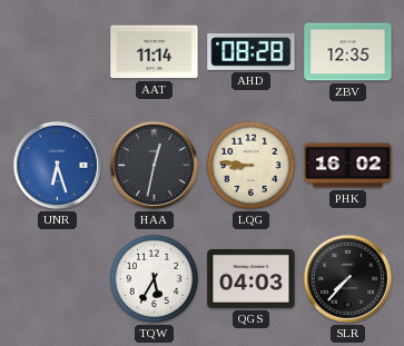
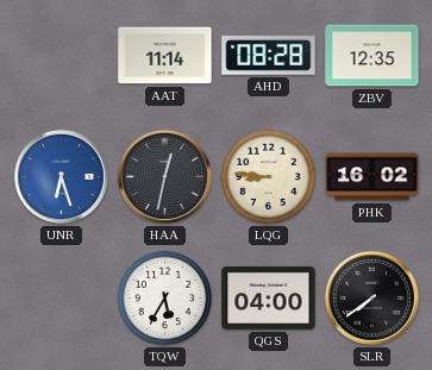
QGS: 04:03 -> 04:00
SLR: 7:37 -> 7:39
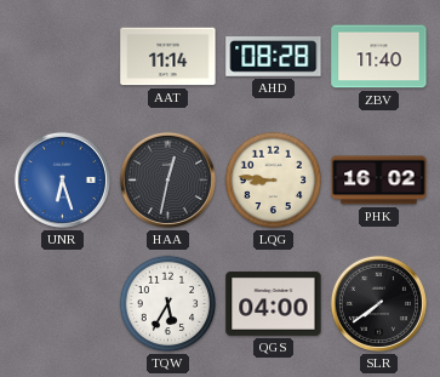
ZBV: 12:35 -> 11:40
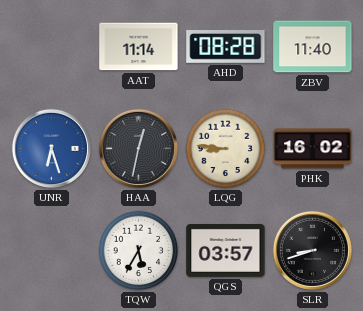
QGS: 04:00 -> 03:57
SLR: 7:39 -> 8:42
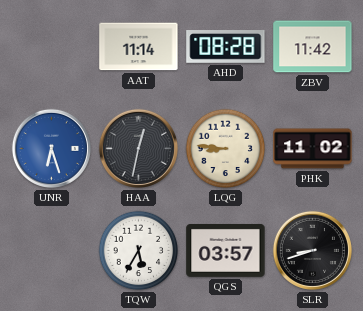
ZBV: 11:40 -> 11:42
PHK: 16:02 -> 11:02
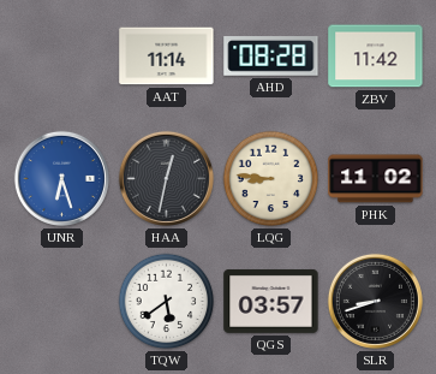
TQW: 5:35 -> 5:39
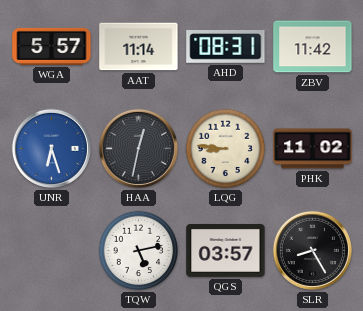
WGA: none -> 5:57
AHD: 08:28 -> 08:31
TQW: 5:39 -> 5:13
SLR: 8:42 -> 8:25
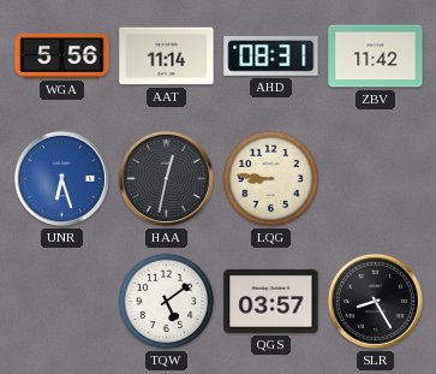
WGA: 5:57 -> 5:56
PHK: 11:02 -> none
TQW: 5:13 -> 5:09
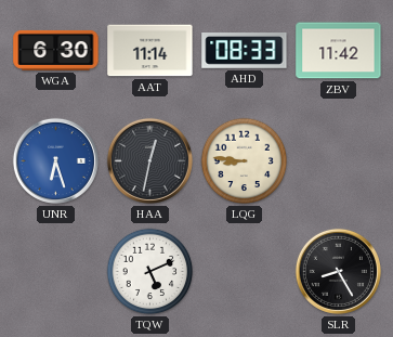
WGA: 5:56 -> 6:30
AHD: 08:31 -> 08:33
TQW: 5:09 -> 5:11
QGS: 03:57 -> none
